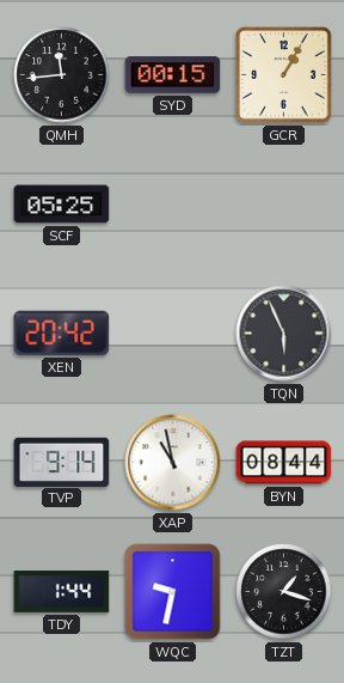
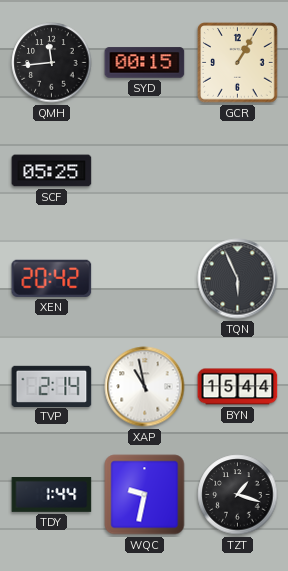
TVP: 9:14 -> 2:14
BYN: 08:44 -> 15:44
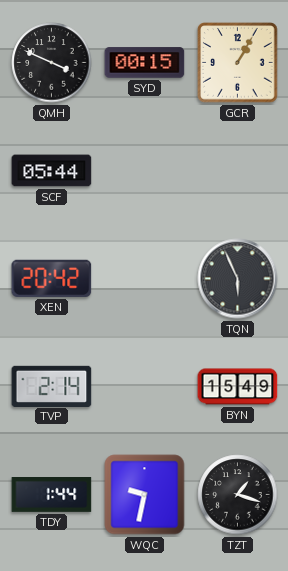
QMH: 11:44 -> 3:49
SCF: 05:25 -> 05:44
XAP: 10:58 -> none
BYN: 15:44 -> 15:49
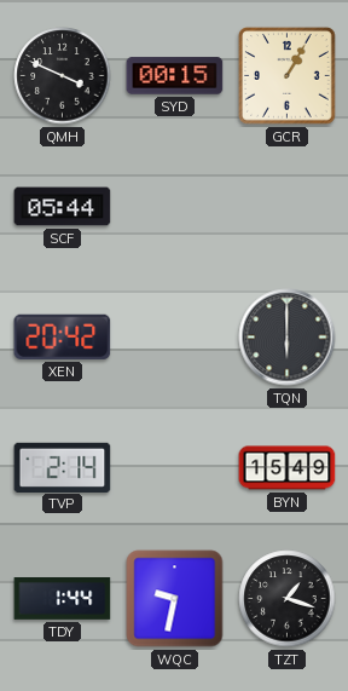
TQN: 5:56 -> 6:00
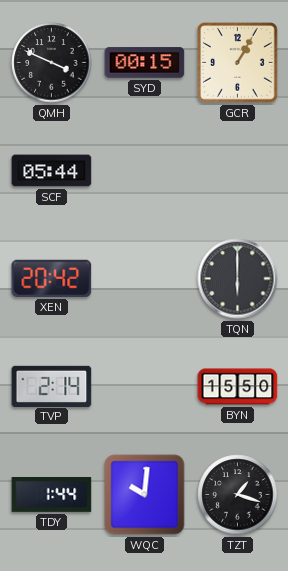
BYN: 15:49 -> 15:50
WQC: 9:32 -> 10:01
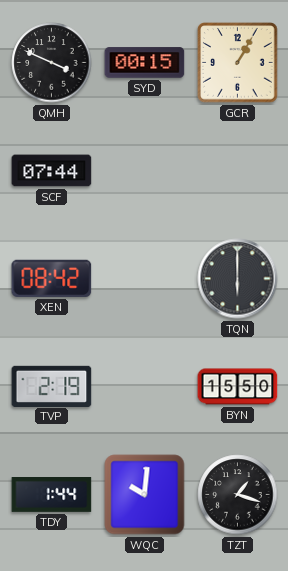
SCF: 05:44 -> 07:44
XEN: 20:42 -> 08:42
TVP: 2:14 -> 2:19
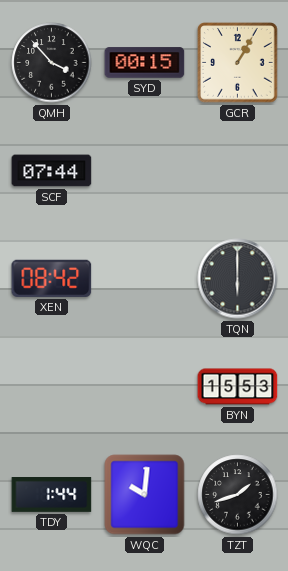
QMH: 3:49 -> 3:53
TVP: 2:19 -> none
BYN: 15:50 -> 15:53
TZT: 1:18 -> 1:42
